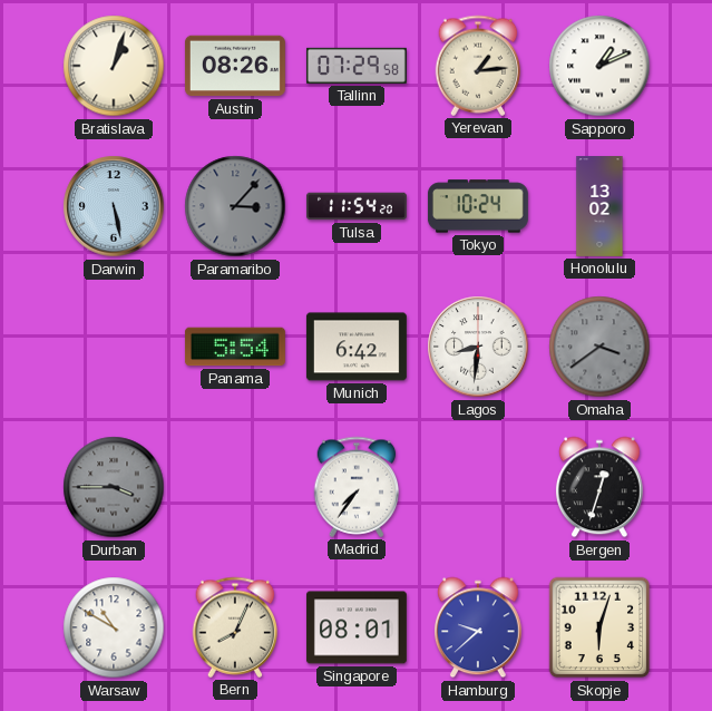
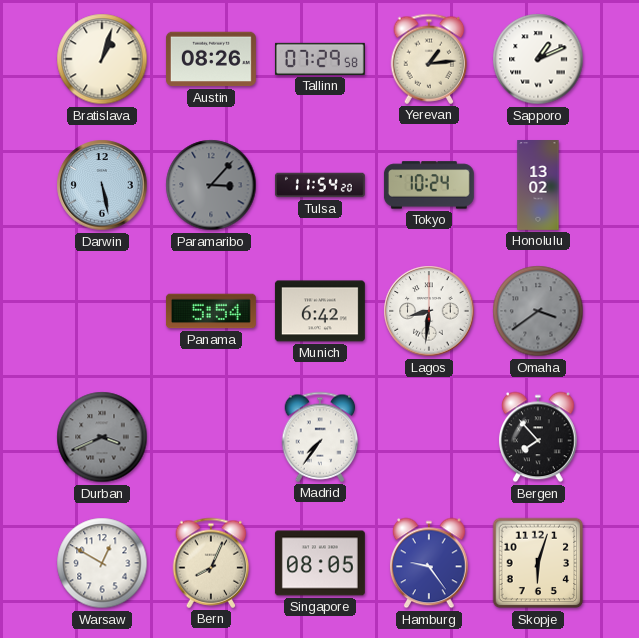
Durban: 3:45 -> 3:41
Bergen: 12:33 -> 7:53
Warsaw: 10:50 -> 12:50
Singapore: 08:01 -> 08:05
Hamburg: 9:38 -> 9:24
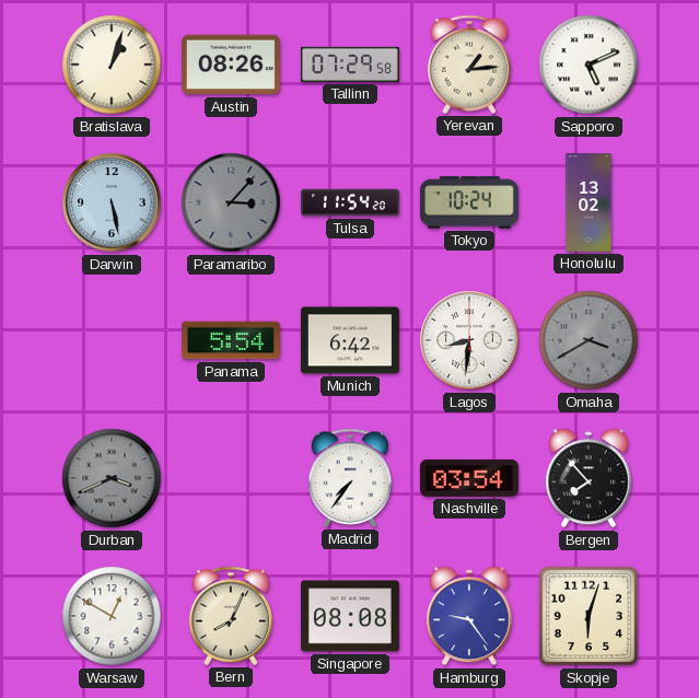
Sapporo: 1:11 -> 5:11
Omaha: 3:39 -> 3:40
Nashville: none -> 03:54
Singapore: 08:05 -> 08:08
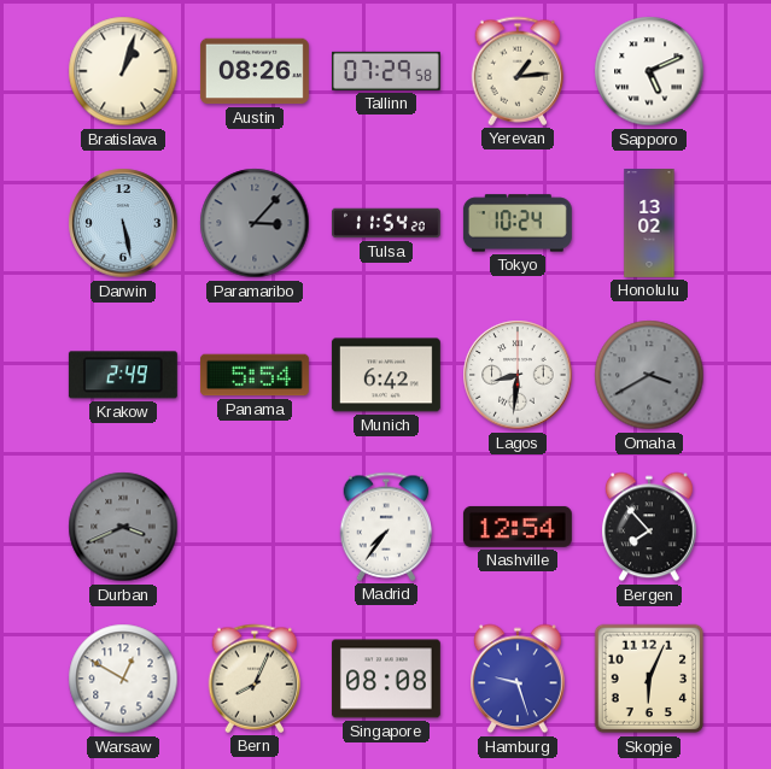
Krakow: none -> 2:49
Nashville: 03:54 -> 12:54
Hamburg: 9:24 -> 9:27
Skopje: 6:03 -> 6:04
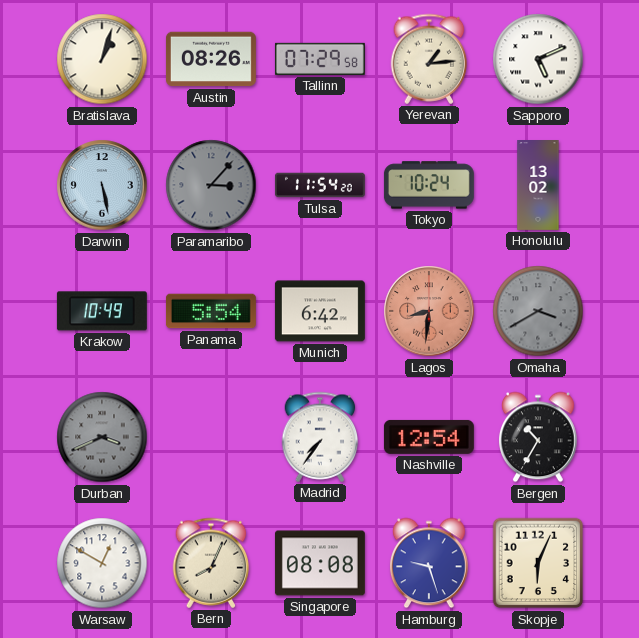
Krakow: 2:49 -> 10:49
Lagos dial: white -> salmon
Bergen: 7:53 -> 10:35
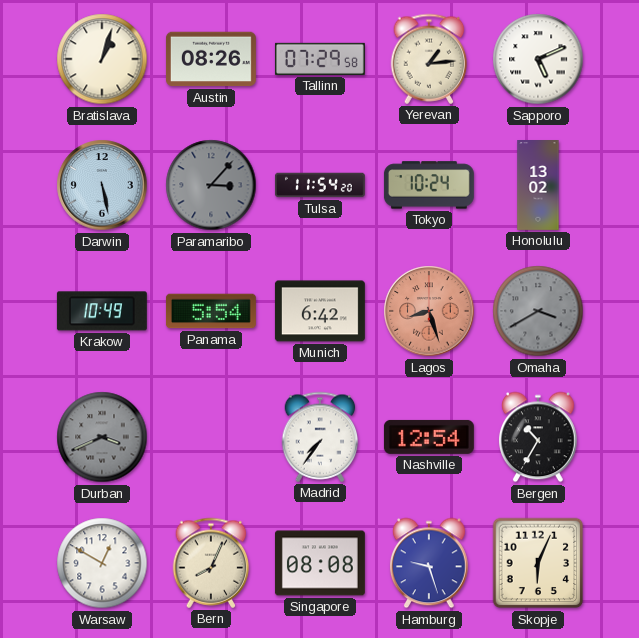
Lagos: 8:31 -> 8:27
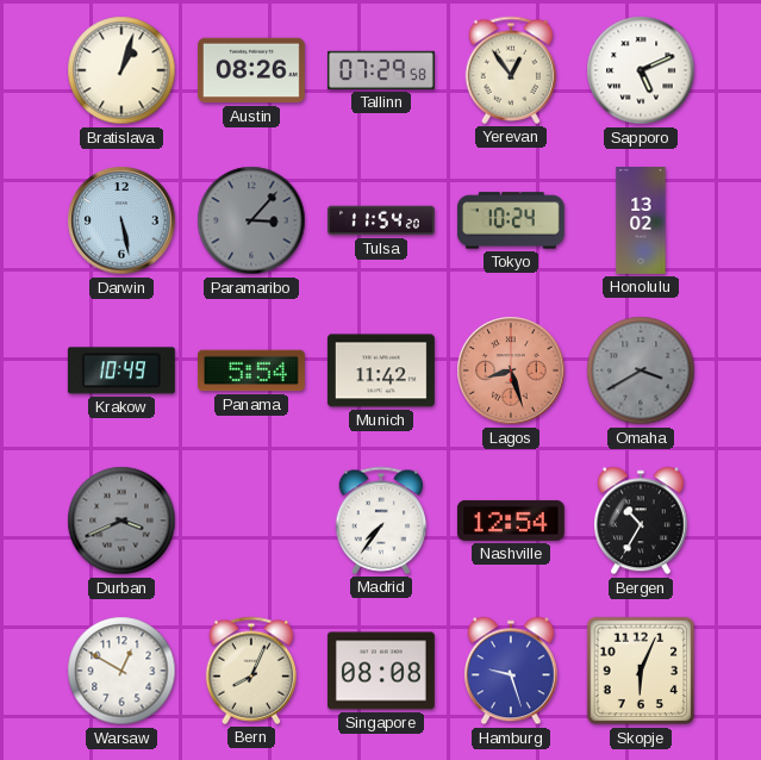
Yerevan: 1:14 -> 12:54
Munich: 6:42 -> 11:42
